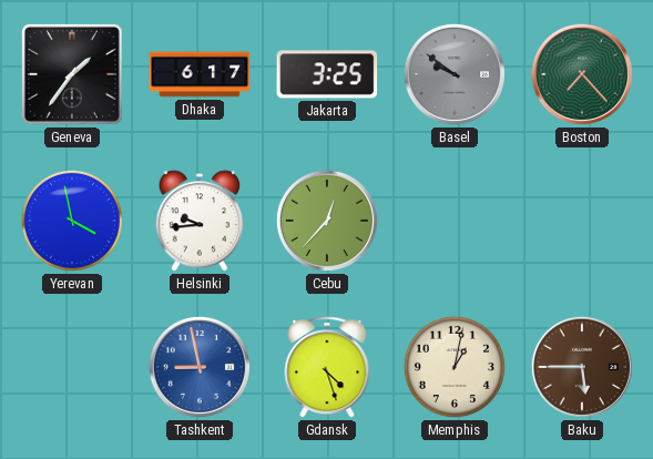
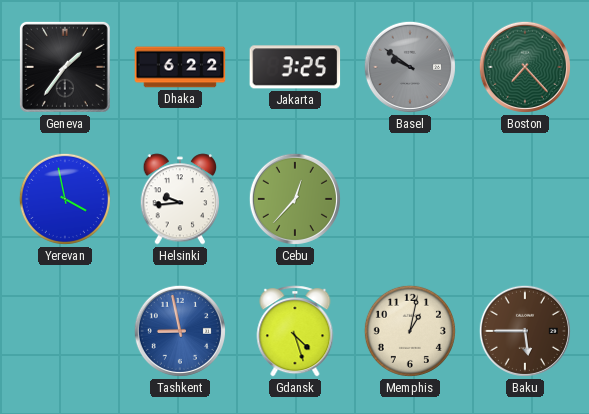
Dhaka: 6:17 -> 6:22
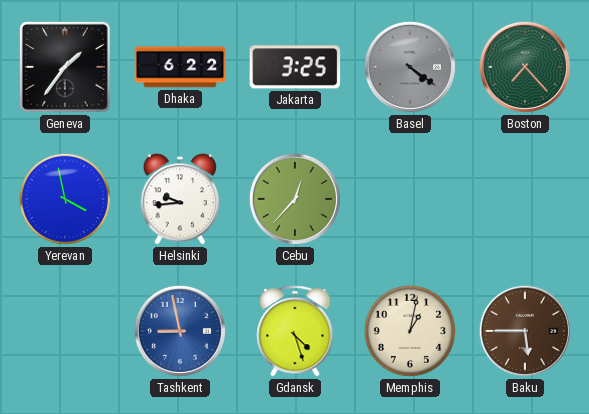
Basel: 9:51 -> 4:21
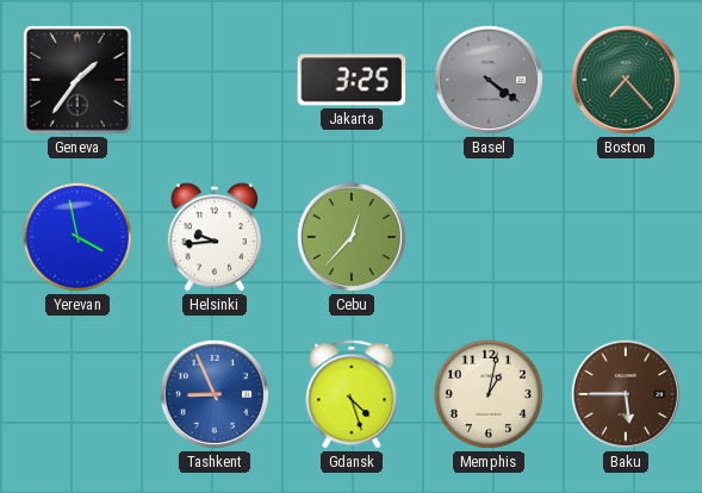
Dhaka: 6:22 -> none
Tashkent: 8:58 -> 8:56
